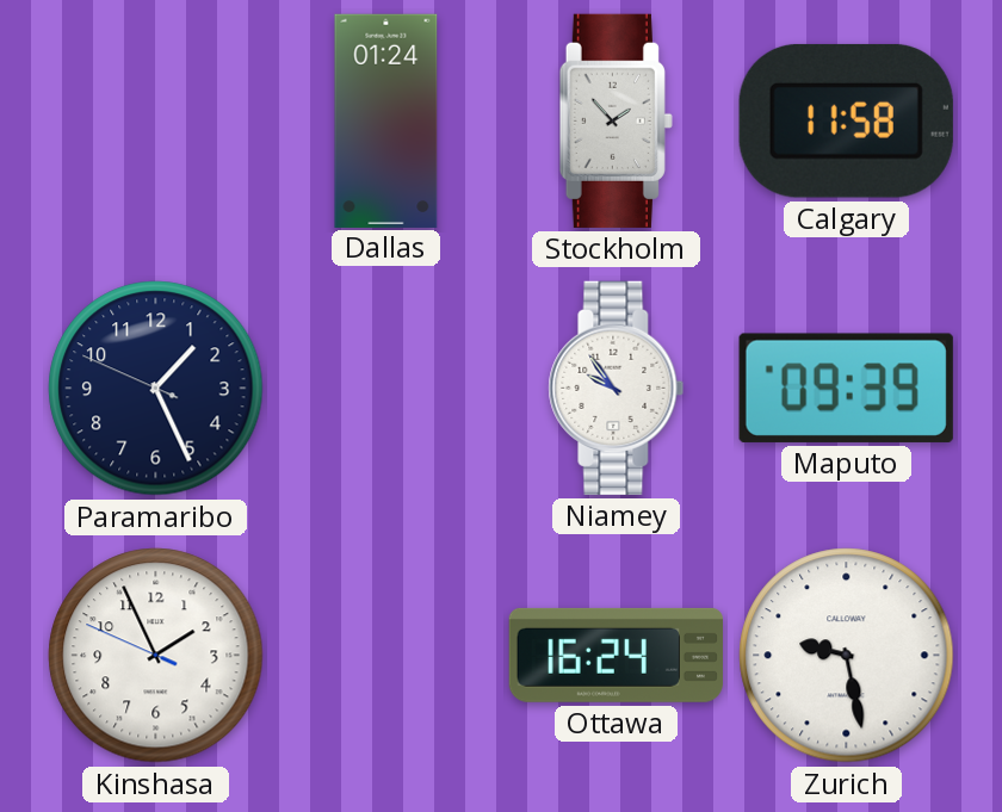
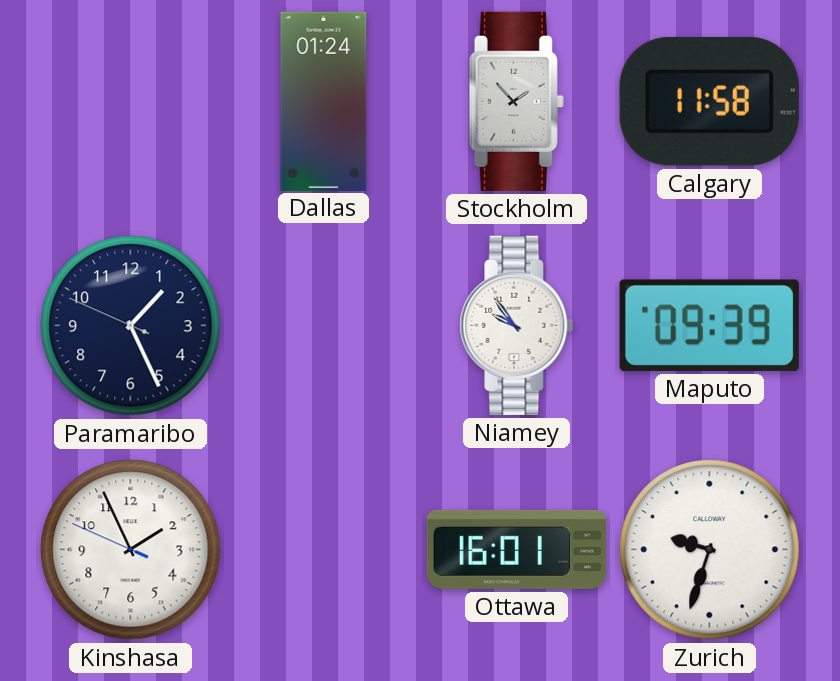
Ottawa: 16:24 -> 16:01
Zurich: 9:28 -> 9:33
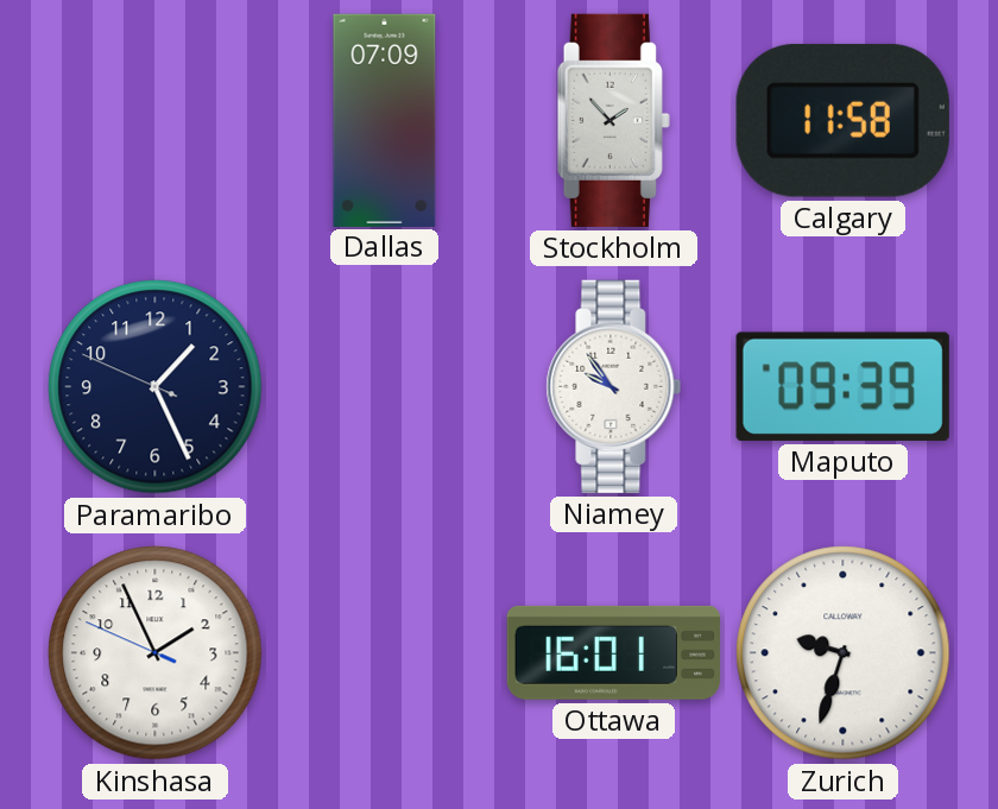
Dallas: 01:24 -> 07:09
